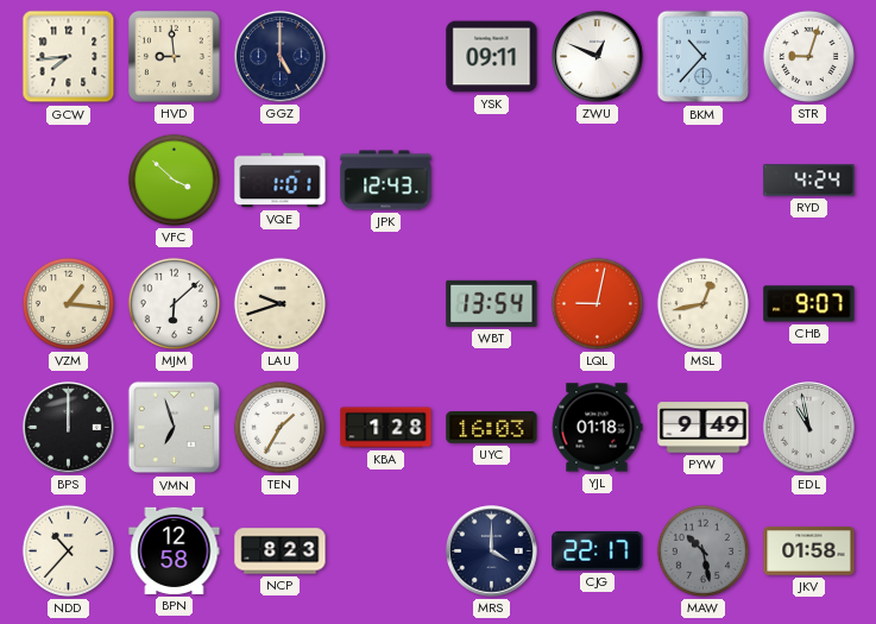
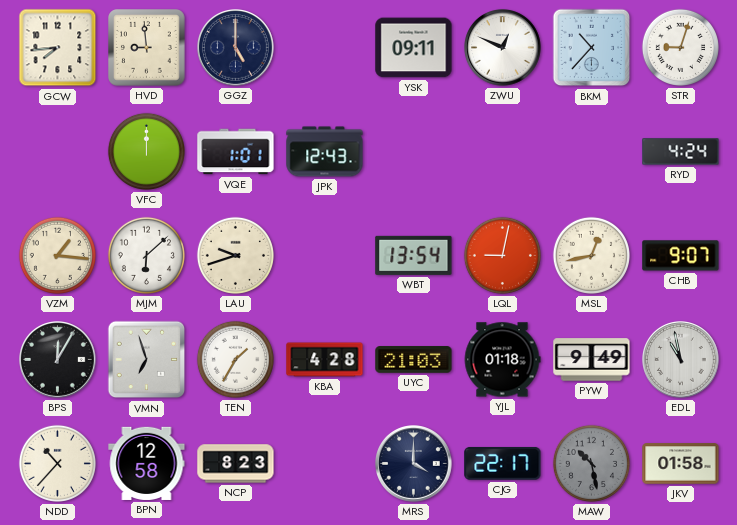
VFC: 3:52 -> 12:00
BPS: 12:00 -> 12:05
KBA: 1:28 -> 4:28
UYC: 16:03 -> 21:03
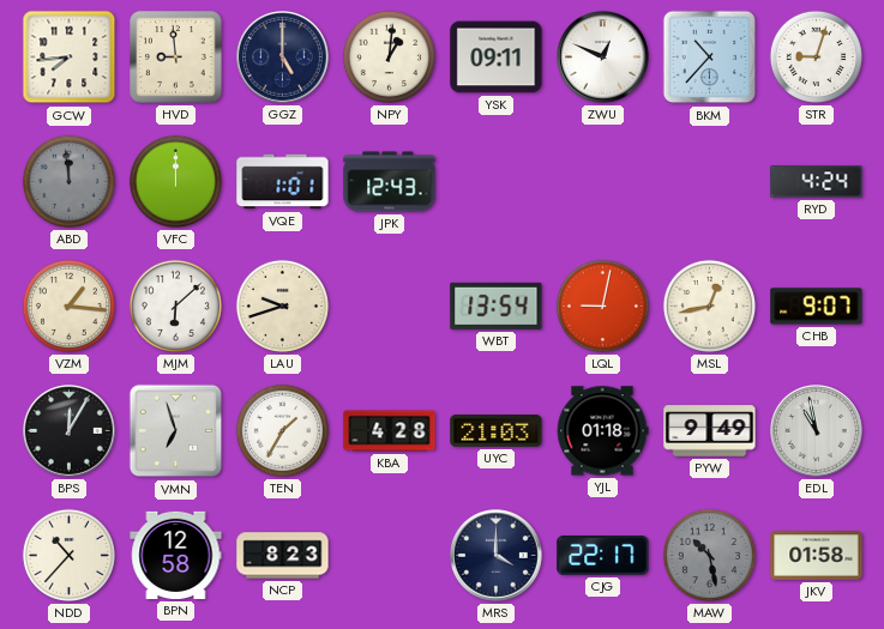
NPY: none -> 1:01
ABD: none -> 11:59
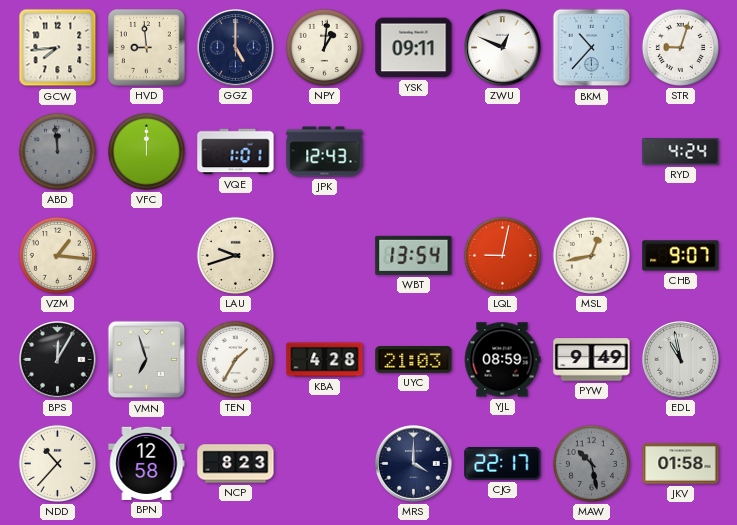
MJM: 6:08 -> none
YJL: 01:18 -> 08:59
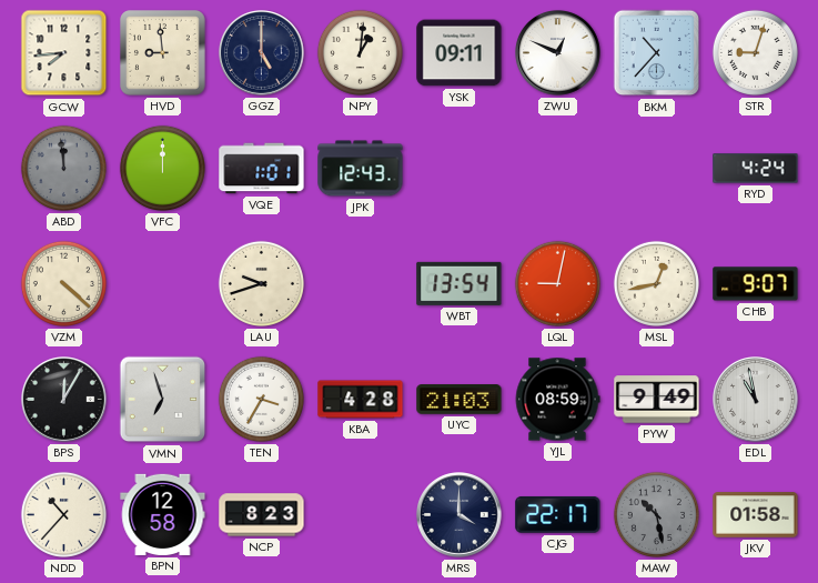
VZM: 1:16 -> 4:22
TEN: 1:35 -> 3:35
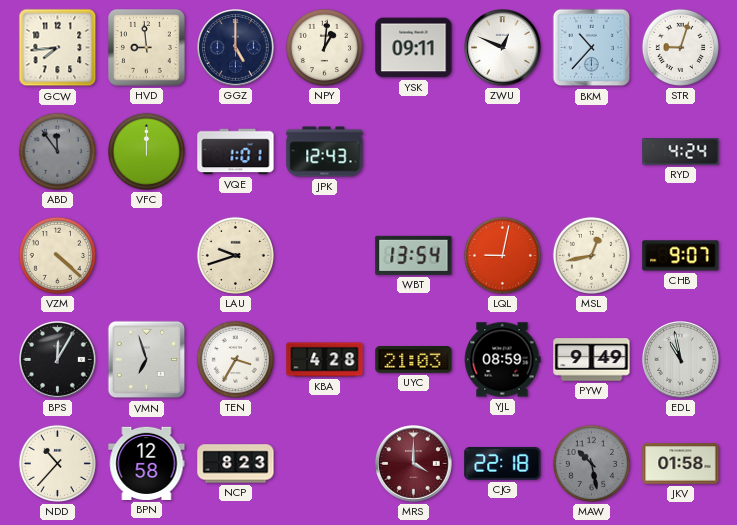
ABD: 11:59 -> 11:54
MRS dial: navy -> burgundy
CJG: 22:17 -> 22:18
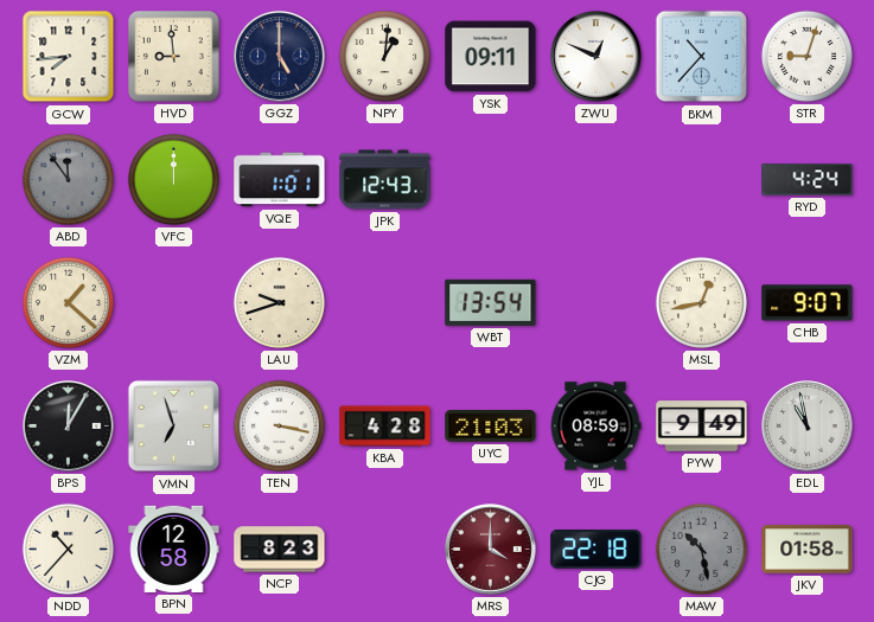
VZM: 4:22 -> 1:22
LQL: 9:02 -> none
TEN: 3:35 -> 3:17
